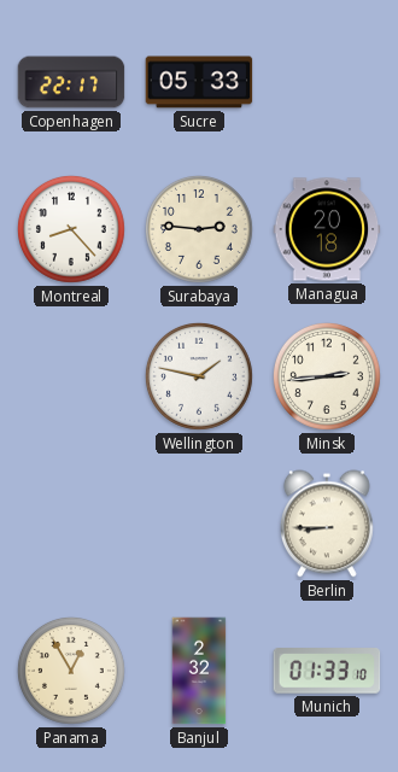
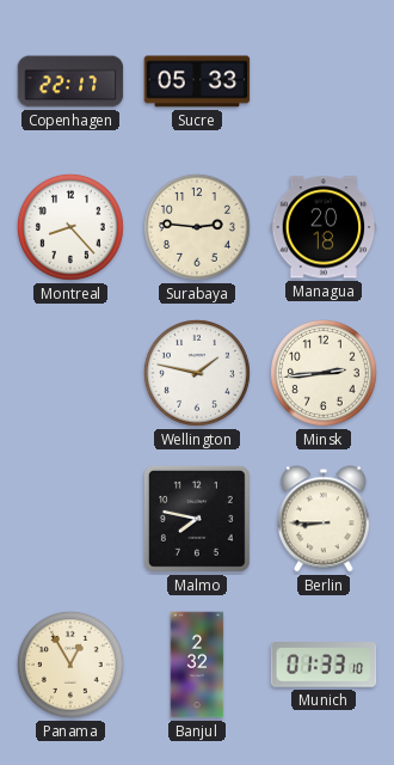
Malmo: none -> 7:47
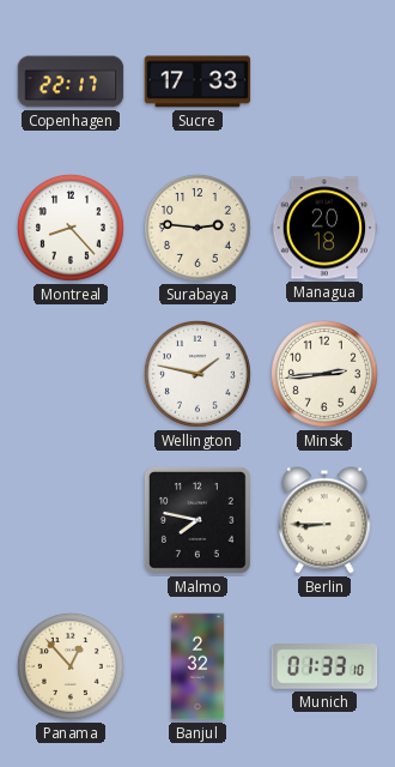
Sucre: 05:33 -> 17:33
Panama: 12:55 -> 12:53
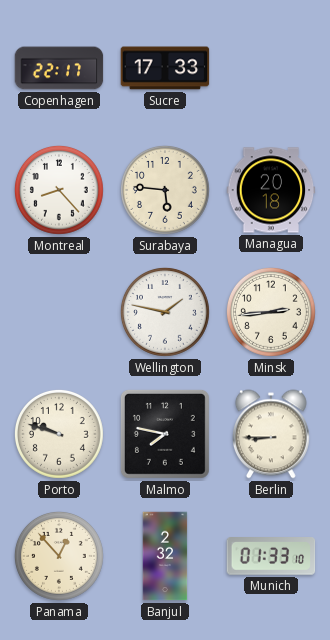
Surabaya: 2:46 -> 5:46
Porto: none -> 9:48
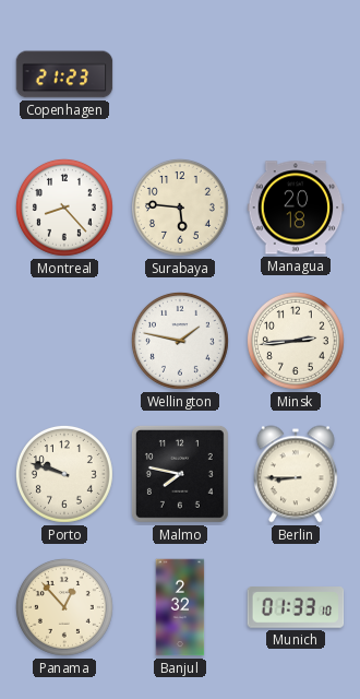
Copenhagen: 22:17 -> 21:23
Sucre: 17:33 -> none
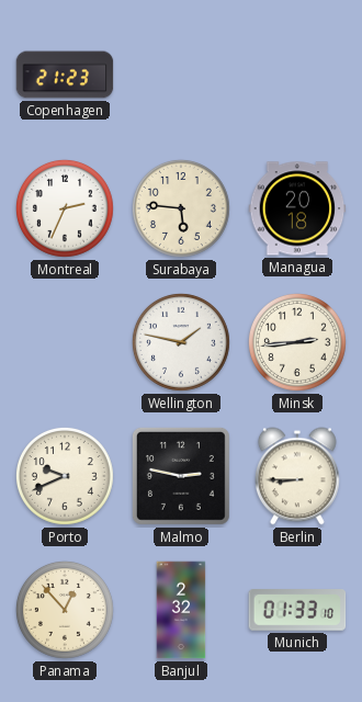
Montreal: 8:23 -> 2:34
Porto: 9:48 -> 9:41
Malmo: 7:47 -> 2:47
